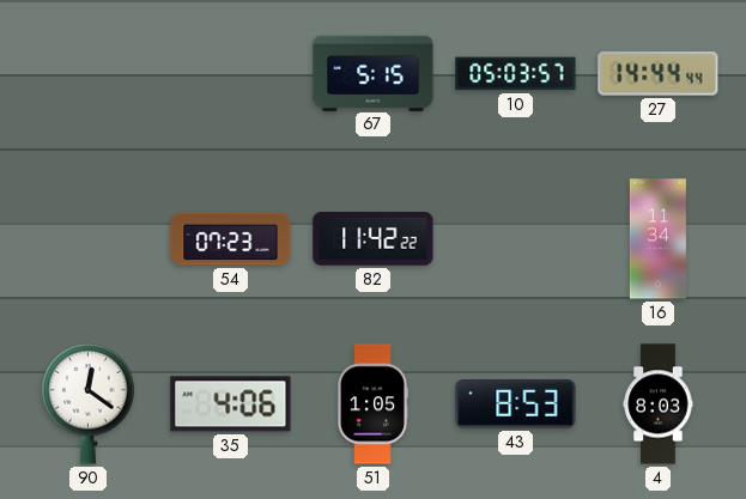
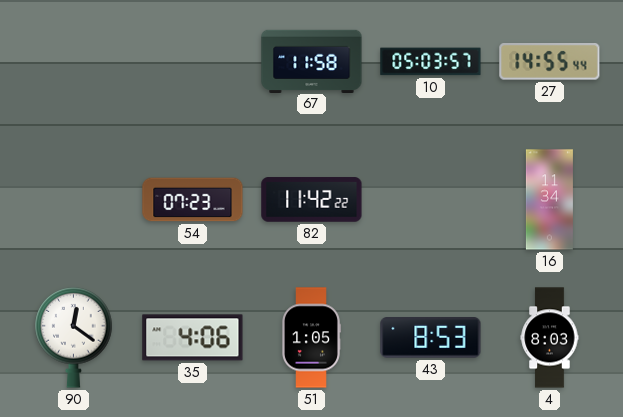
67: 5:15 -> 11:58
27: 14:44 -> 14:55
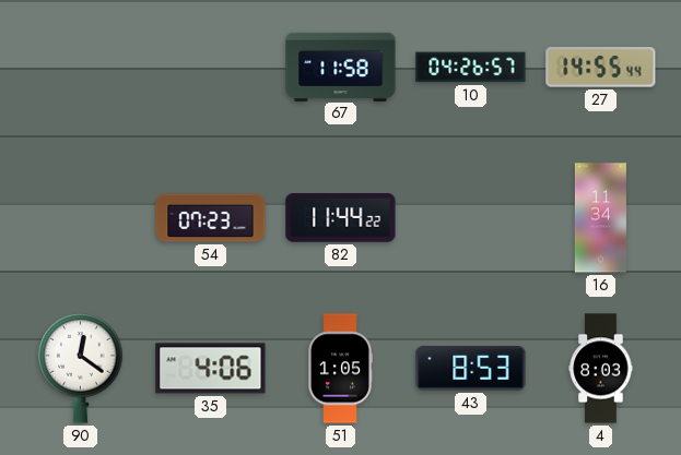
10: 05:03 -> 04:26
82: 11:42 -> 11:44
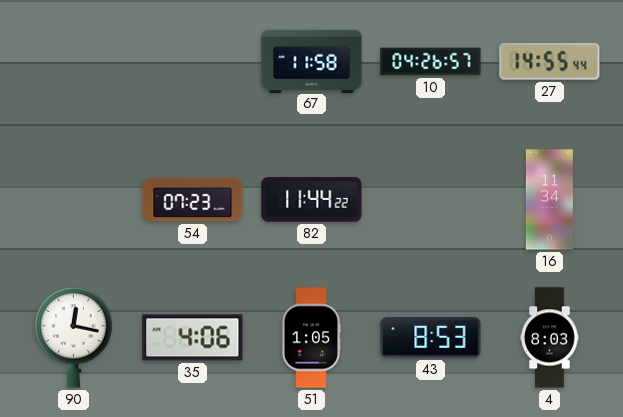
90: 12:21 -> 12:17
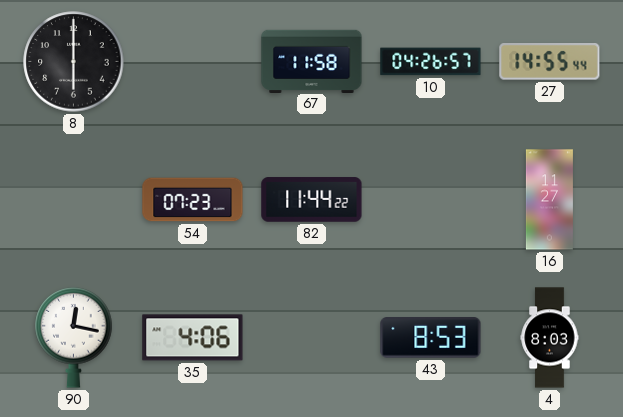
8: none -> 6:00
16: 11:34 -> 11:27
51: 1:05 -> none
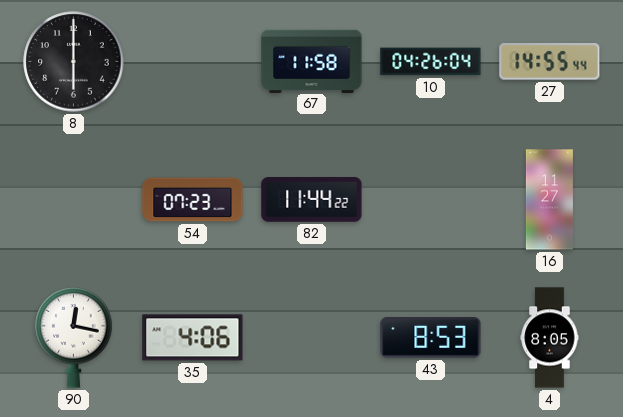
10: 04:26:57 -> 04:26:04
4: 8:03 -> 8:05
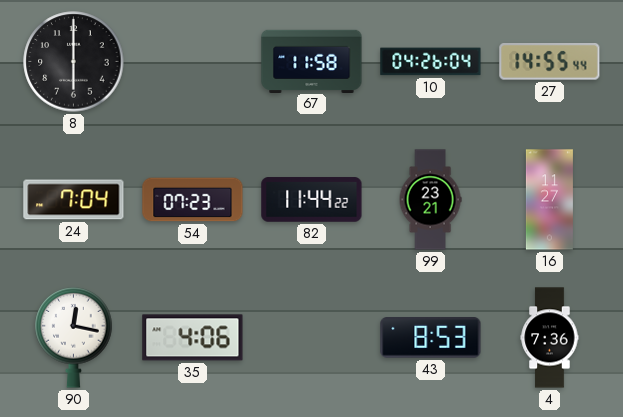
24: none -> 7:04
99: none -> 23:21
4: 8:05 -> 7:36
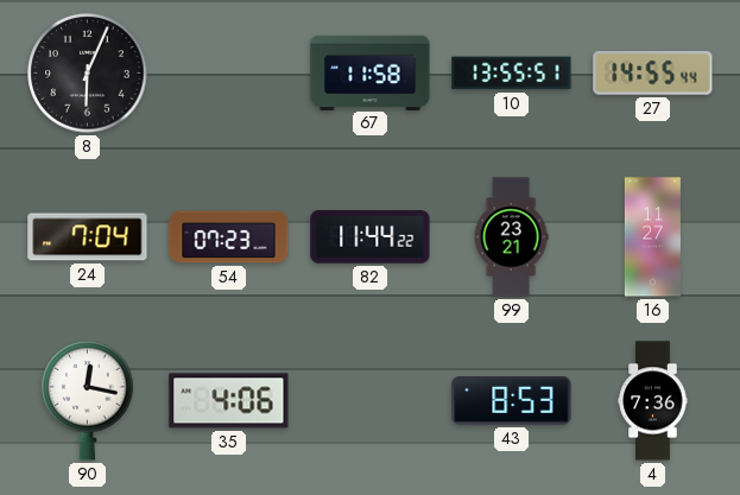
8: 6:00 -> 6:04
10: 04:26 -> 13:55
